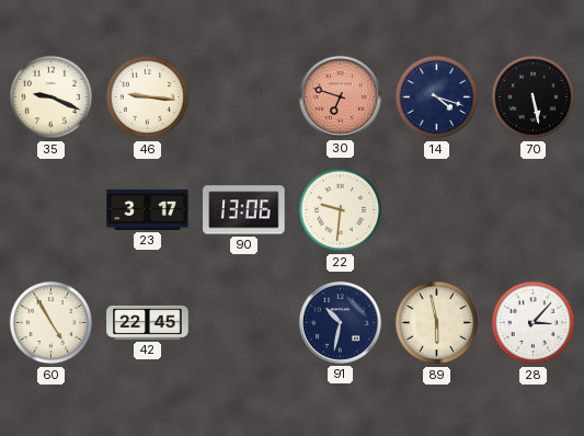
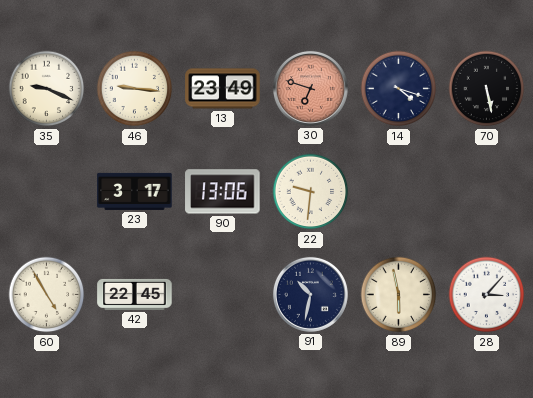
13: none -> 23:49
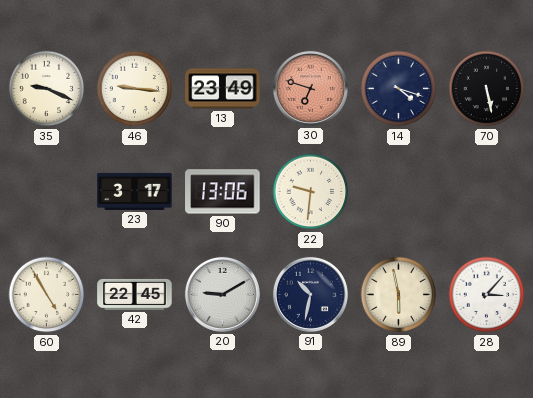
20: none -> 9:10
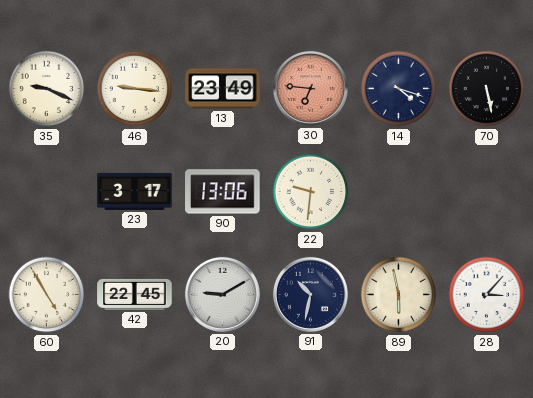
30: 6:48 -> 6:46
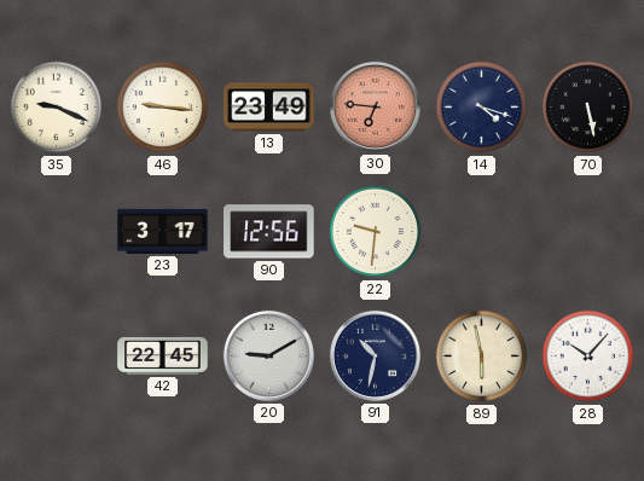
90: 13:06 -> 12:56
60: 4:55 -> none
28: 3:07 -> 10:07
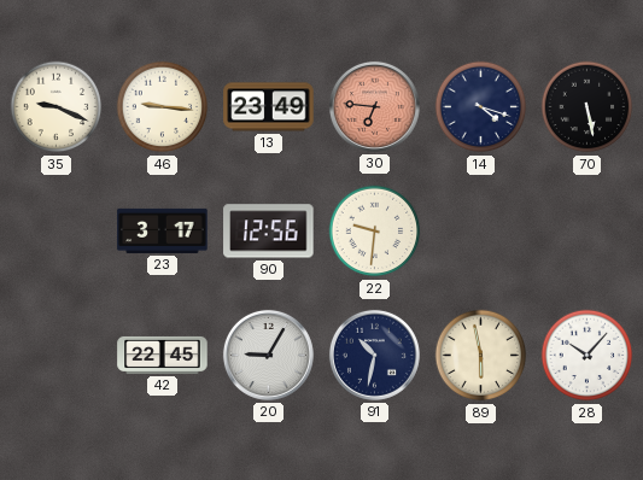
20: 9:10 -> 9:05
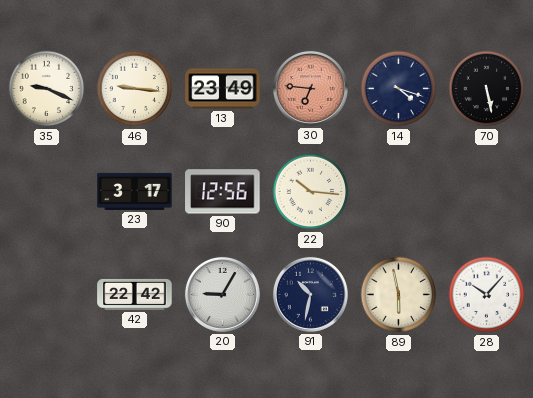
22: 9:31 -> 10:16
42: 22:45 -> 22:42
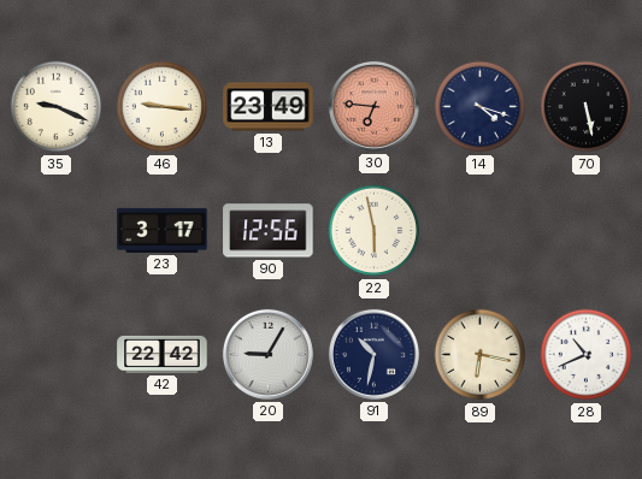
22: 10:16 -> 5:58
89: 5:58 -> 6:17
28: 10:07 -> 10:41
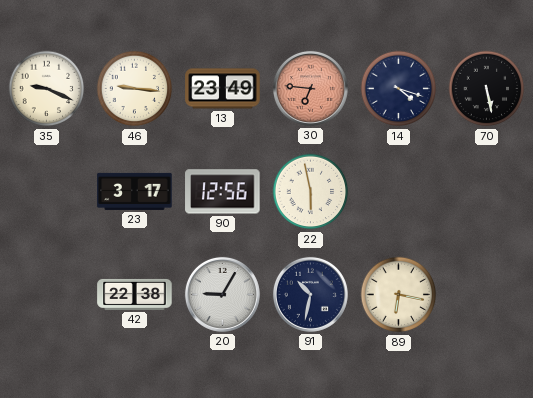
42: 22:42 -> 22:38
28: 10:41 -> none
